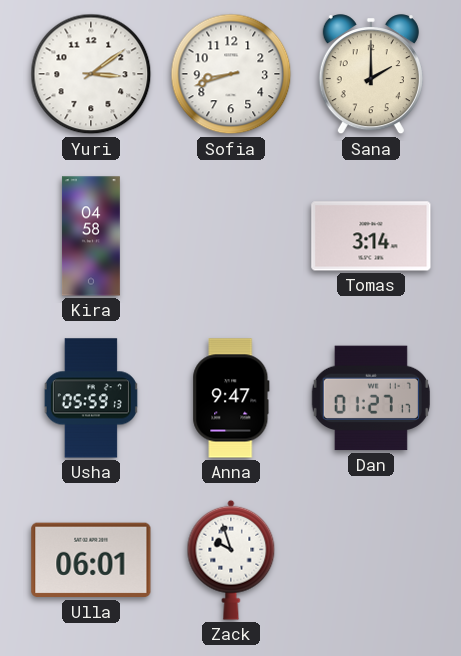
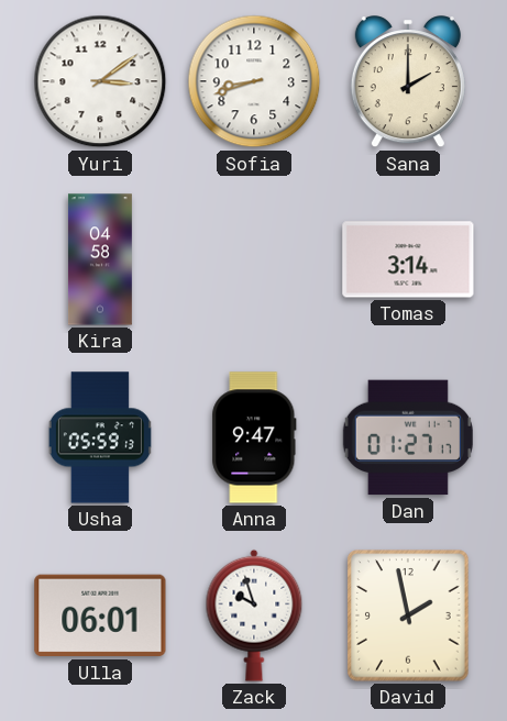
David: none -> 1:58
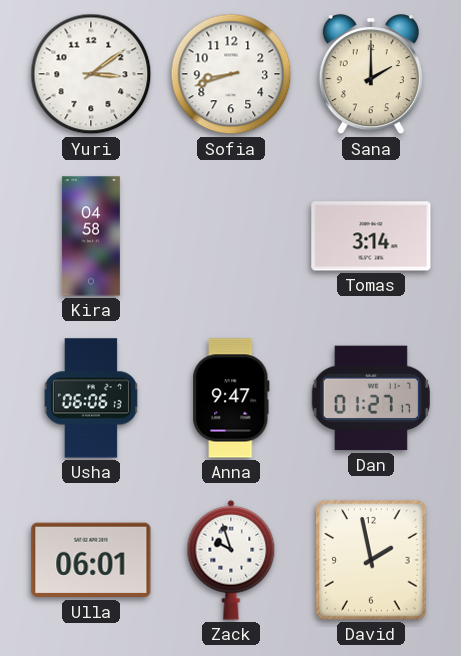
Usha: 05:59 -> 06:06
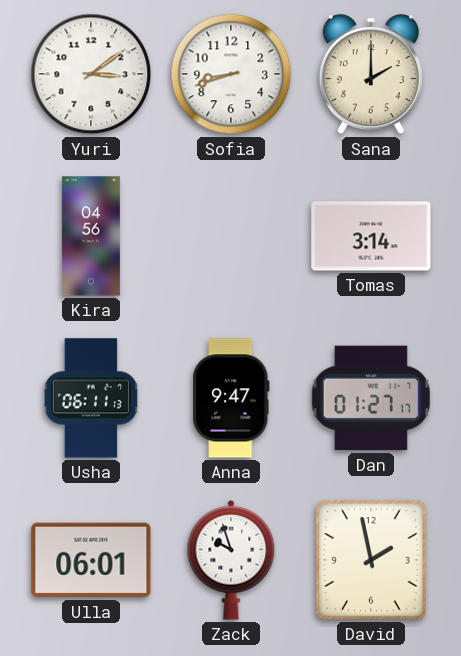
Kira: 04:58 -> 04:56
Usha: 06:06 -> 06:11
